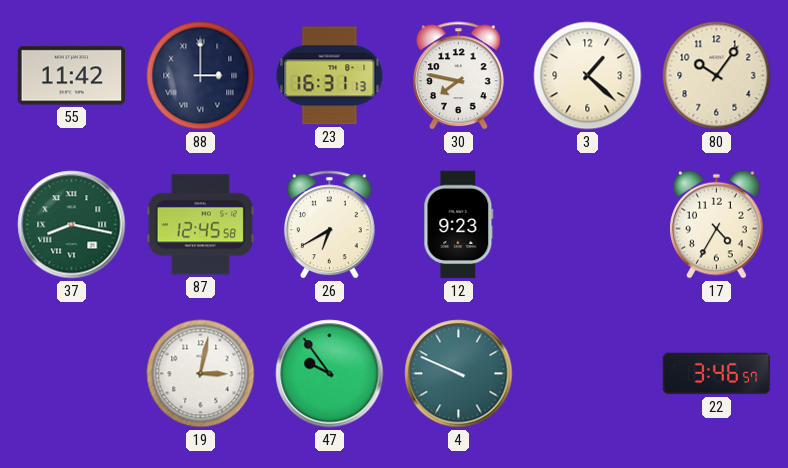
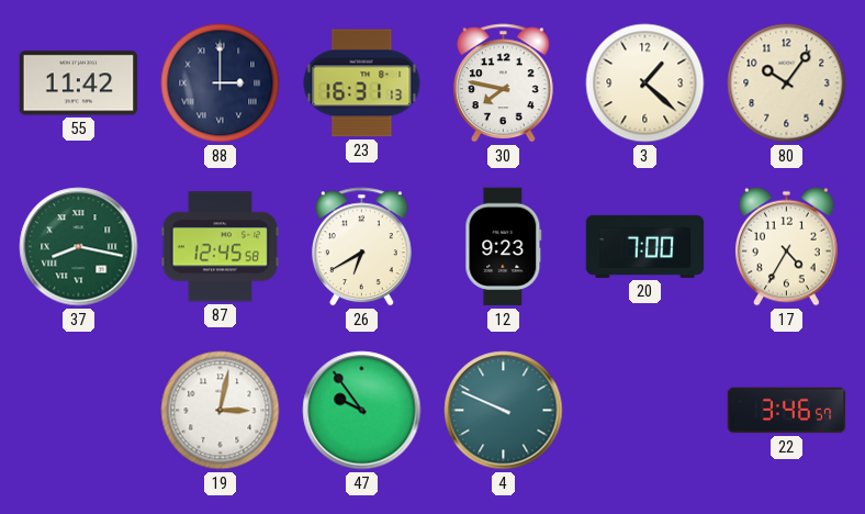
20: none -> 7:00
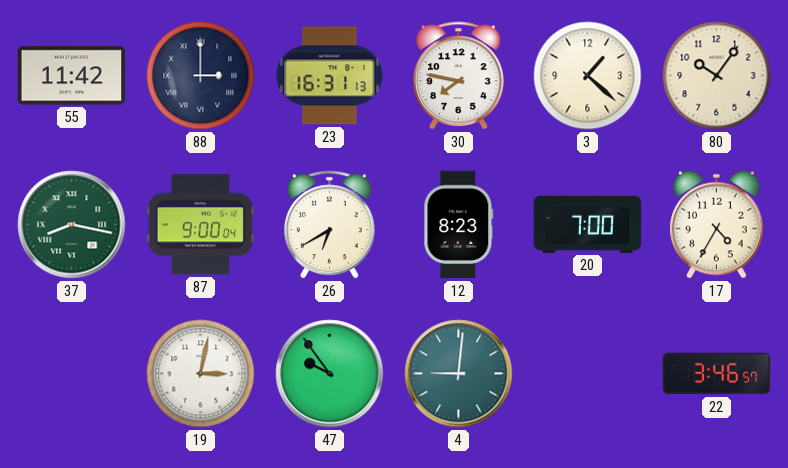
87: 12:45 -> 9:00
12: 9:23 -> 8:23
4: 9:49 -> 9:01
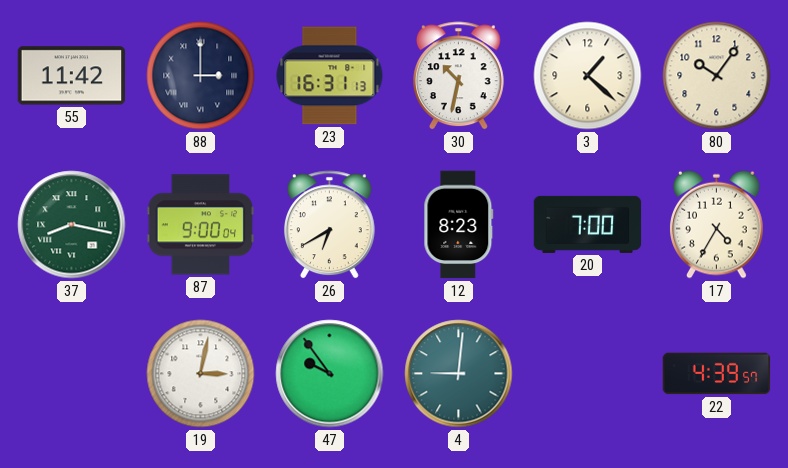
30: 7:47 -> 10:32
22: 3:46 -> 4:39
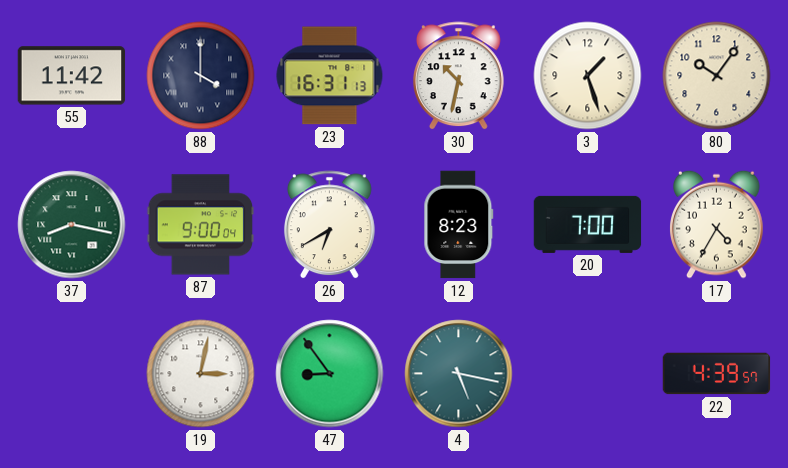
88: 3:00 -> 4:00
3: 1:22 -> 1:27
47: 9:54 -> 8:54
4: 9:01 -> 5:17
